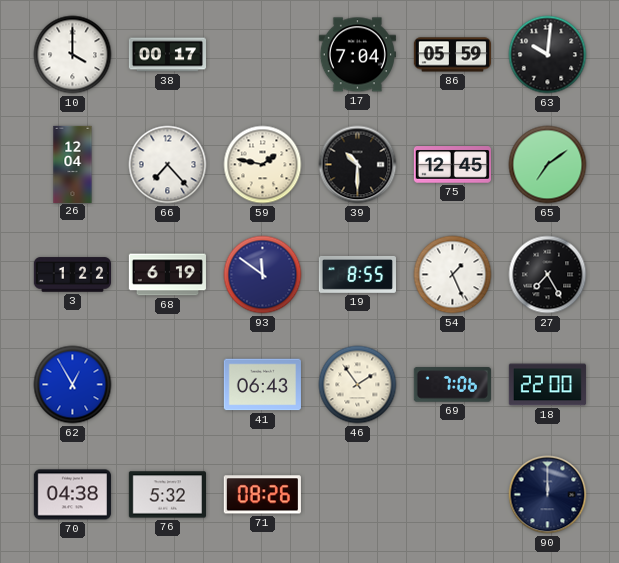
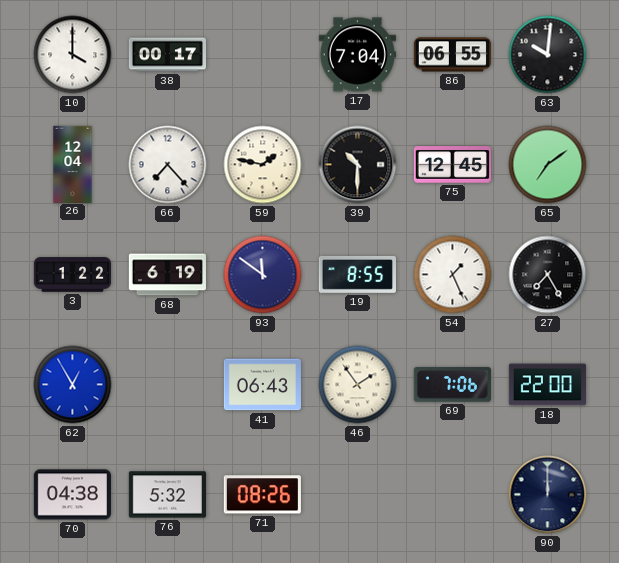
86: 05:59 -> 06:55
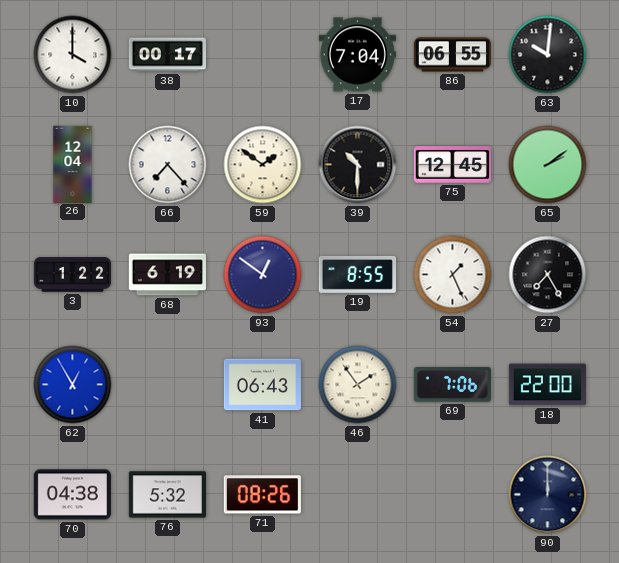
59: 1:47 -> 1:51
65: 7:09 -> 2:09
93: 11:51 -> 12:51
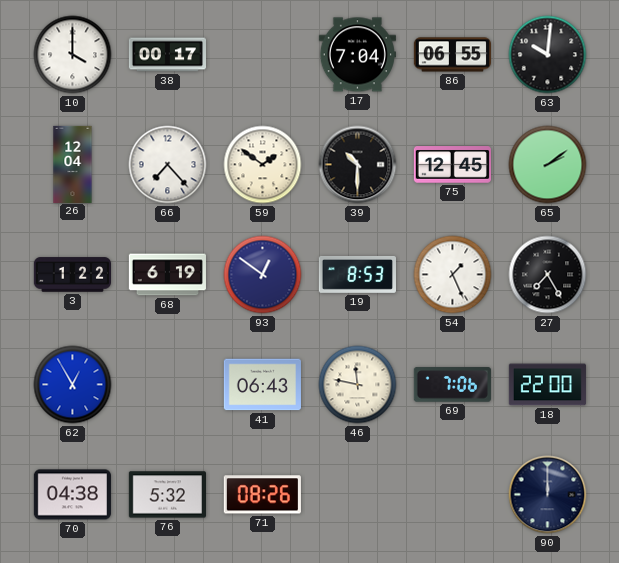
19: 8:55 -> 8:53
46: 1:54 -> 11:47
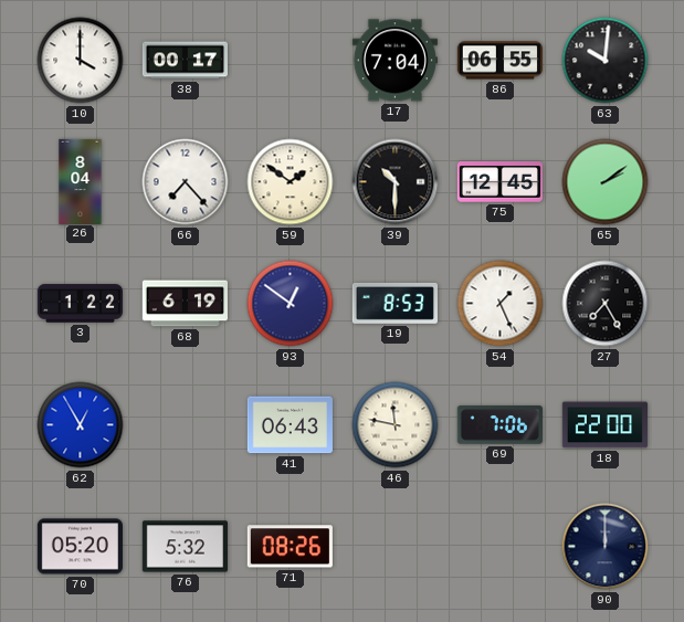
26: 12:04 -> 8:04
70: 04:38 -> 05:20
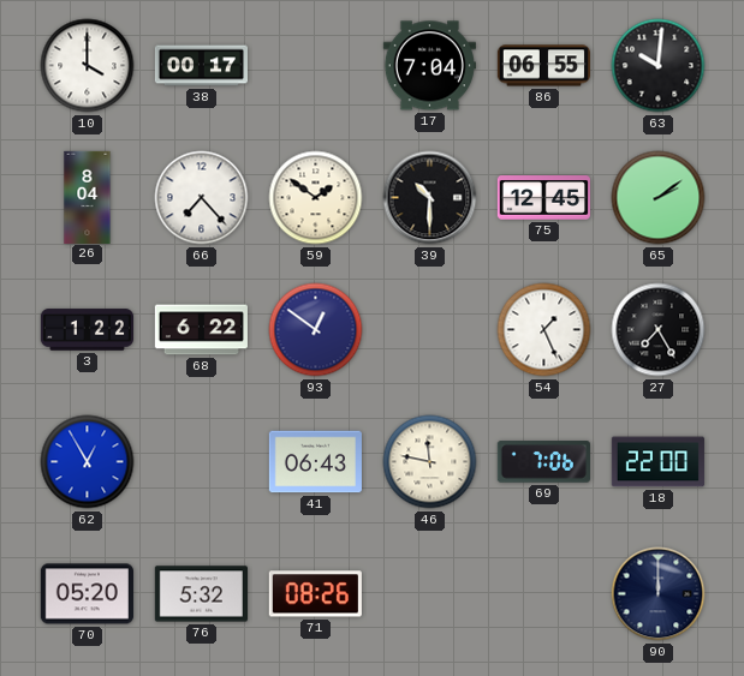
68: 6:19 -> 6:22
19: 8:53 -> none
